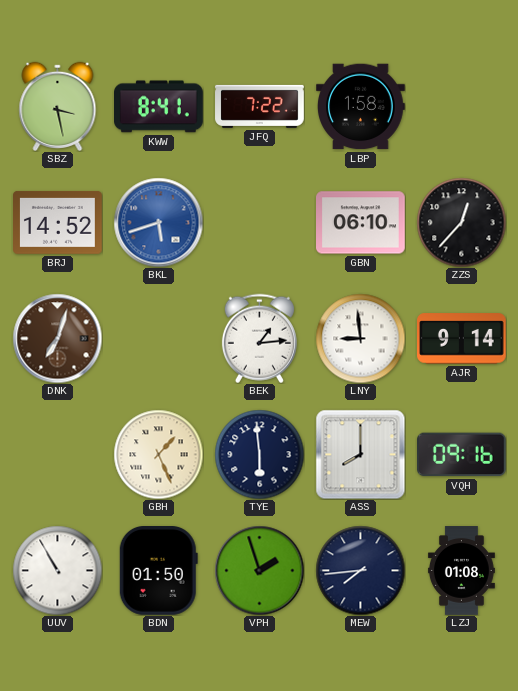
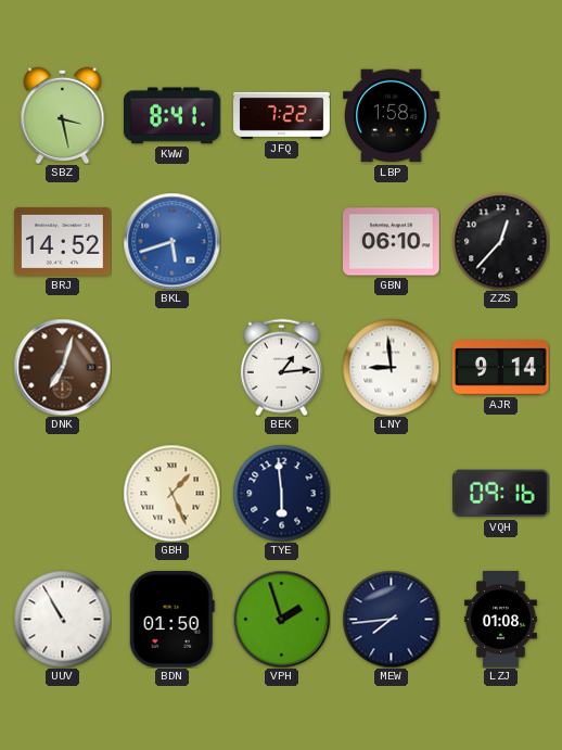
ASS: 8:00 -> none
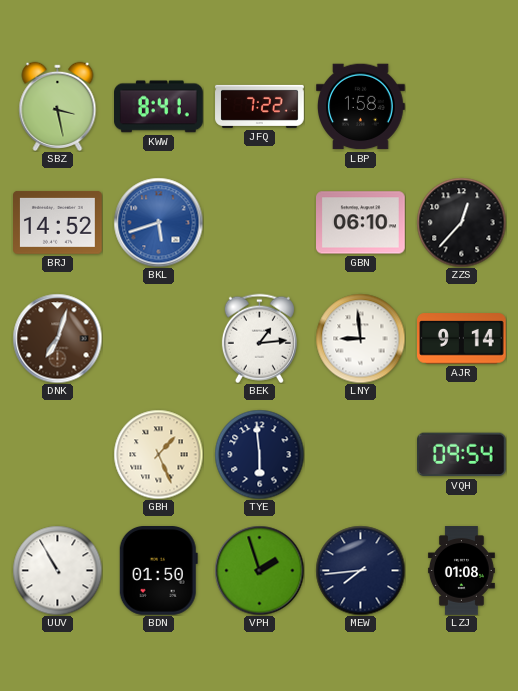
VQH: 09:16 -> 09:54
